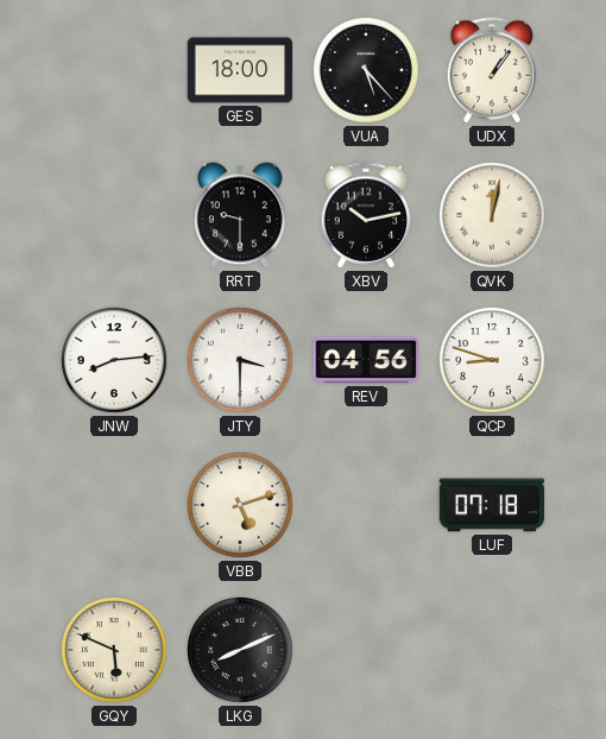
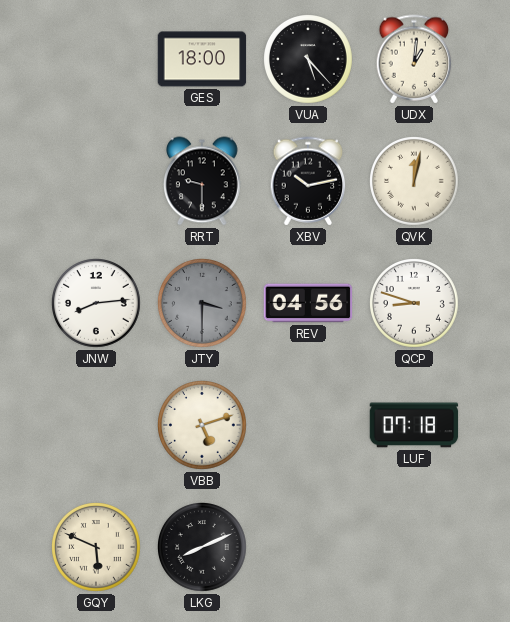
UDX: 1:06 -> 1:01
JTY dial: white -> grey
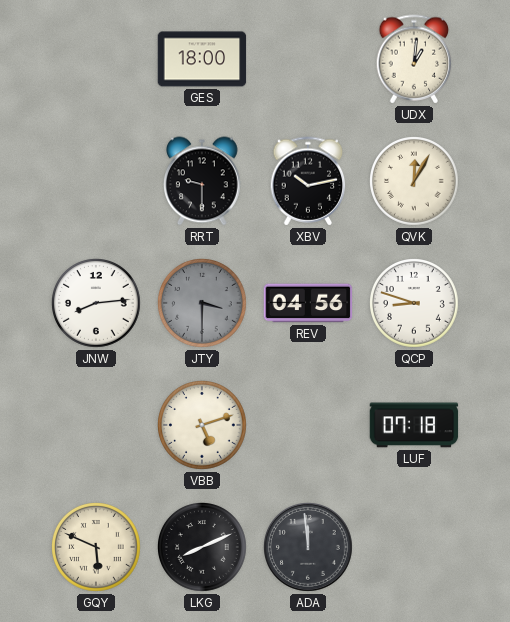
VUA: 5:23 -> none
QVK: 12:02 -> 12:05
ADA: none -> 11:59
